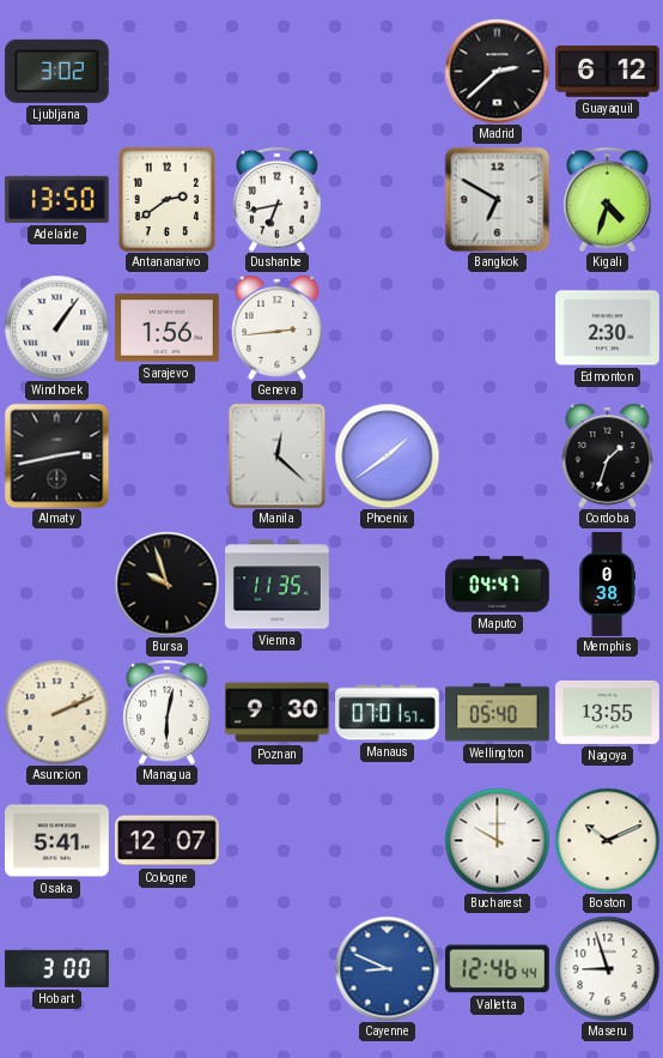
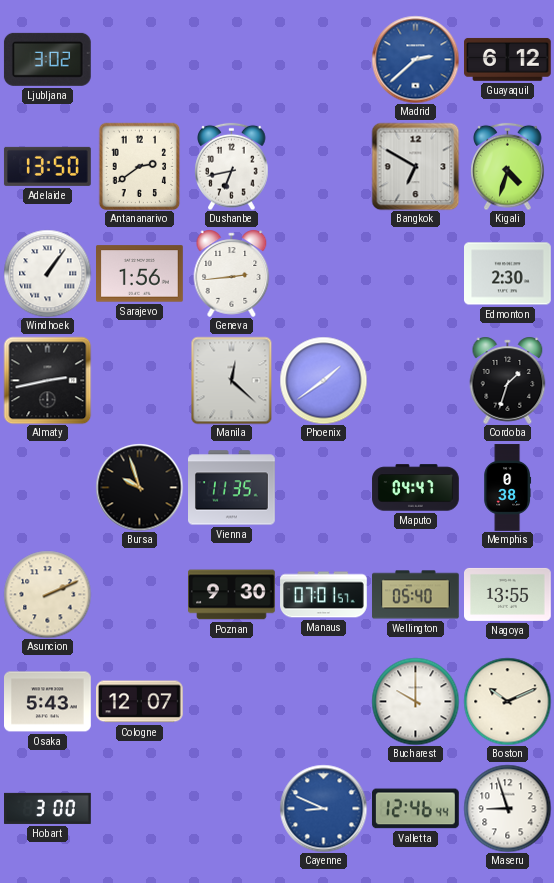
Madrid dial: black -> blue
Managua: 6:02 -> none
Osaka: 5:41 -> 5:43
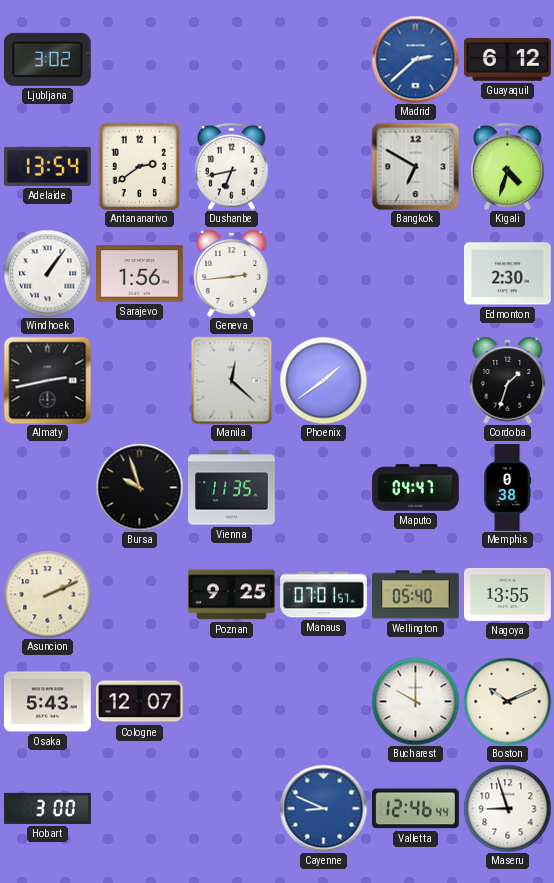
Adelaide: 13:50 -> 13:54
Poznan: 9:30 -> 9:25
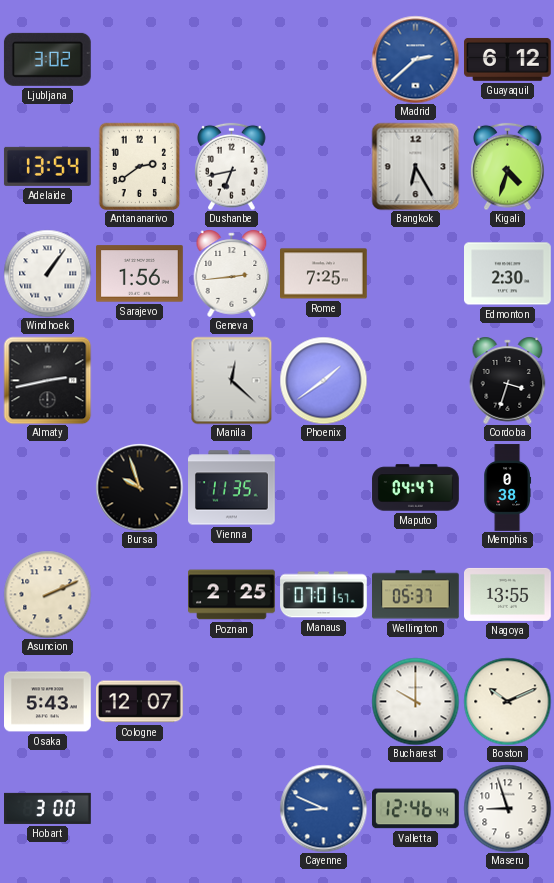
Bangkok: 6:50 -> 6:25
Rome: none -> 7:25
Cordoba: 1:33 -> 3:33
Poznan: 9:25 -> 2:25
Wellington: 05:40 -> 05:37
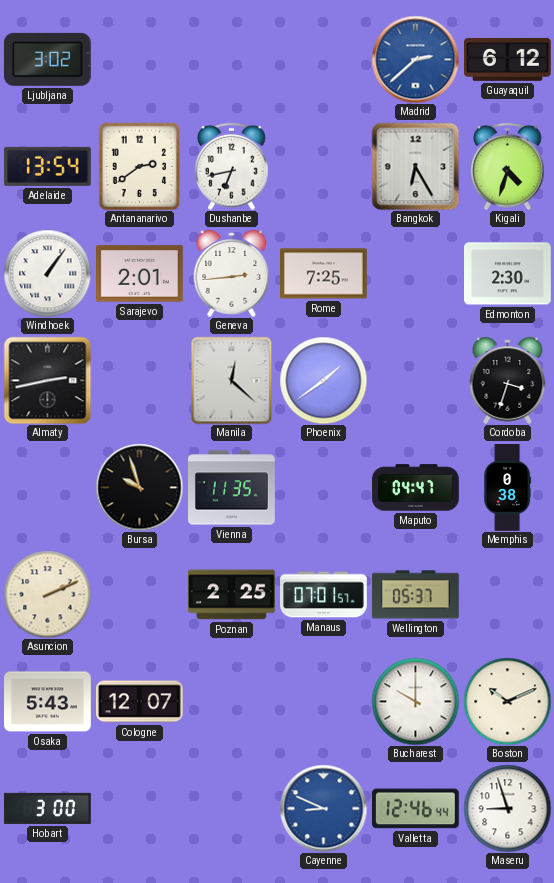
Sarajevo: 1:56 -> 2:01
Nagoya: 13:55 -> none
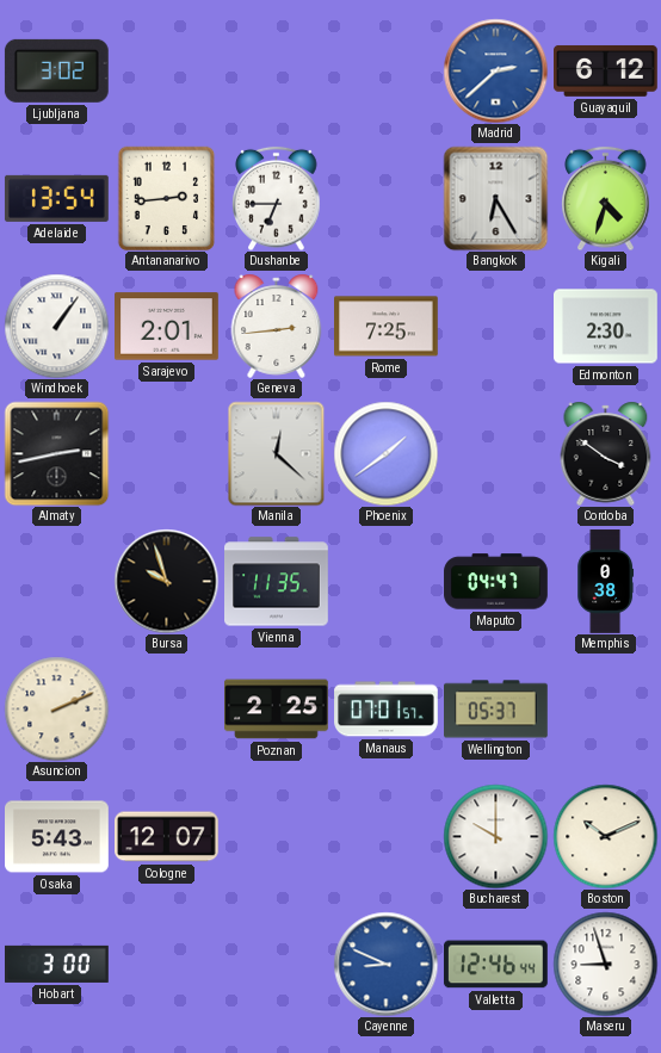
Antananarivo: 2:39 -> 2:44
Dushanbe: 6:43 -> 6:45
Cordoba: 3:33 -> 3:51
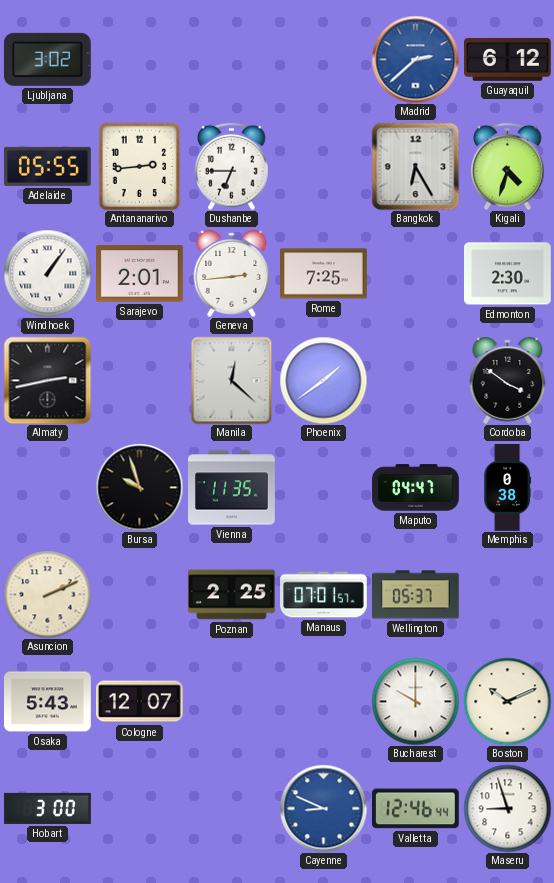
Adelaide: 13:54 -> 05:55
